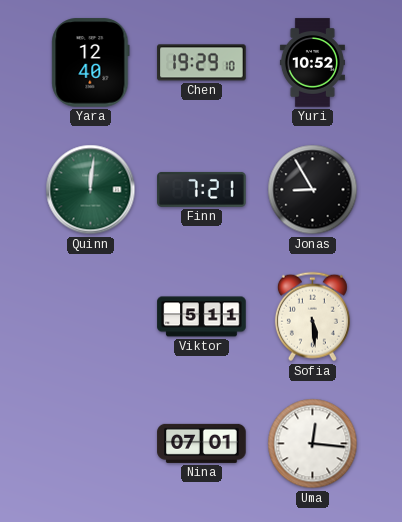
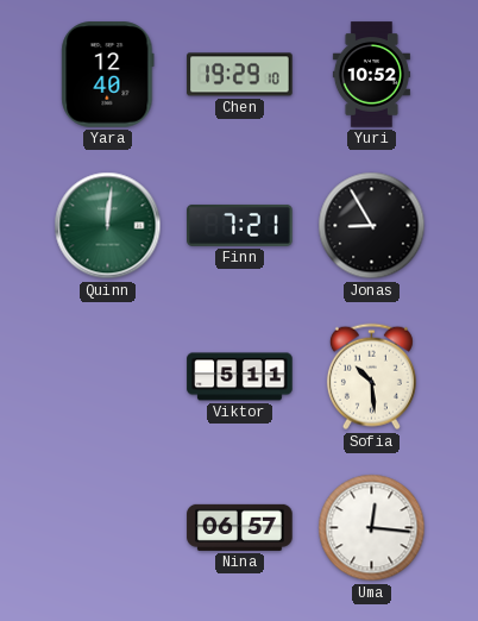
Sofia: 5:29 -> 10:29
Nina: 07:01 -> 06:57
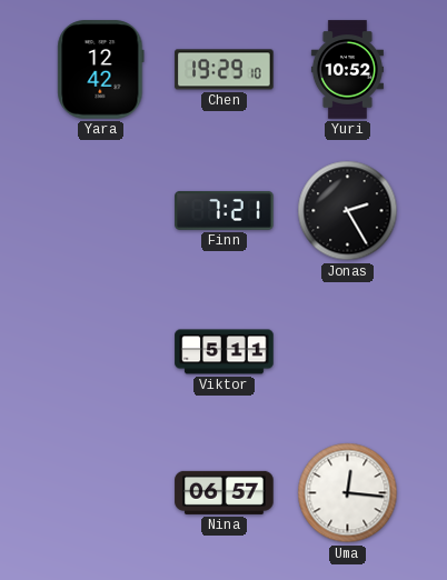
Yara: 12:40 -> 12:42
Quinn: 12:01 -> none
Jonas: 8:55 -> 2:25
Sofia: 10:29 -> none
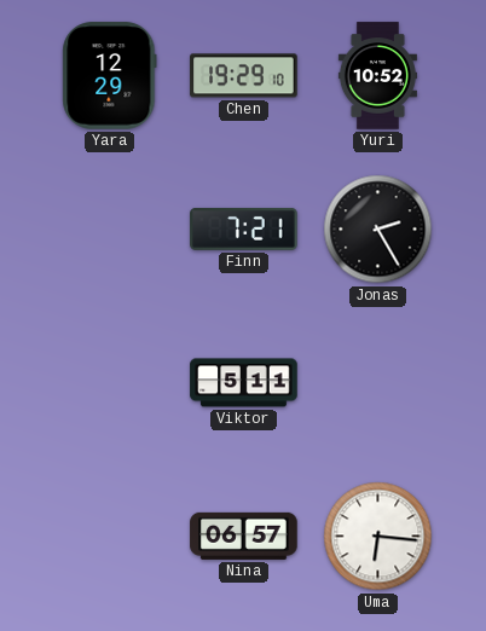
Yara: 12:42 -> 12:29
Uma: 12:16 -> 6:16
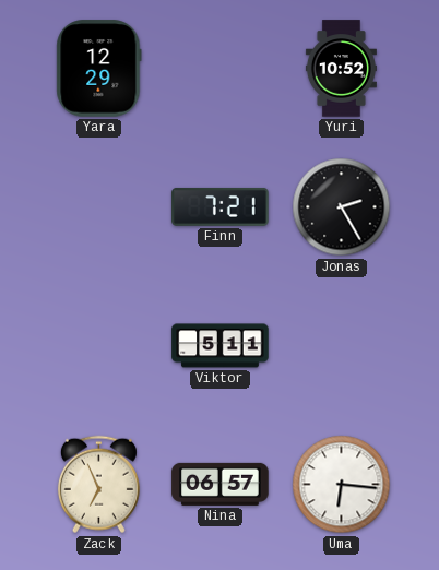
Chen: 19:29 -> none
Zack: none -> 6:56
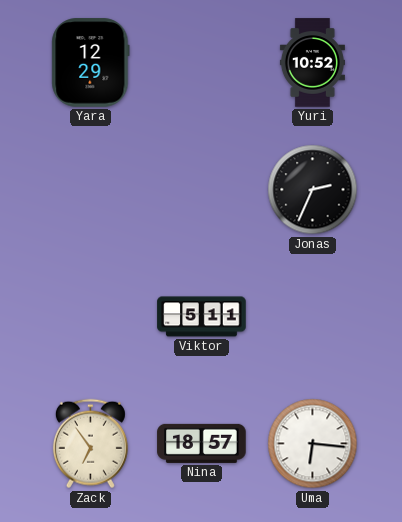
Finn: 7:21 -> none
Jonas: 2:25 -> 2:34
Zack: 6:56 -> 6:54
Nina: 06:57 -> 18:57
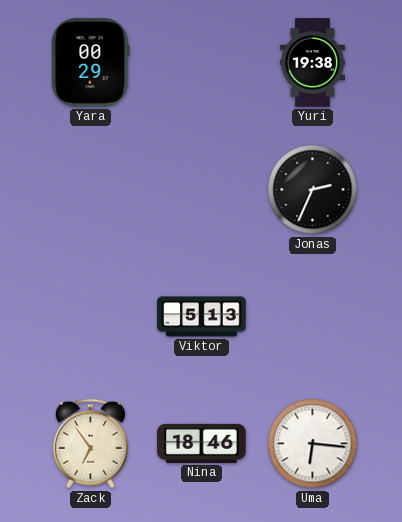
Yara: 12:29 -> 00:29
Yuri: 10:52 -> 19:38
Viktor: 5:11 -> 5:13
Nina: 18:57 -> 18:46
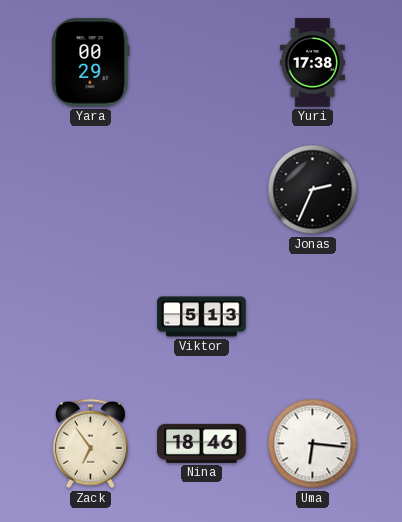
Yuri: 19:38 -> 17:38
